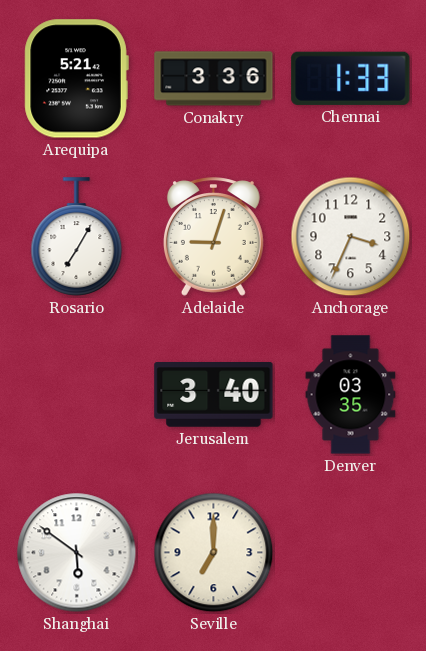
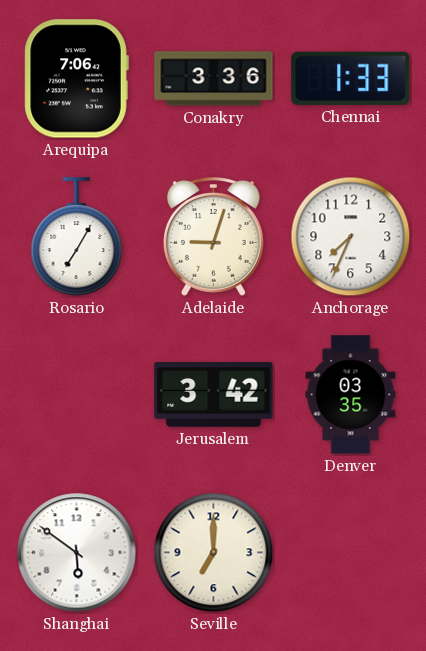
Arequipa: 5:21 -> 7:06
Anchorage: 3:34 -> 7:34
Jerusalem: 3:40 -> 3:42
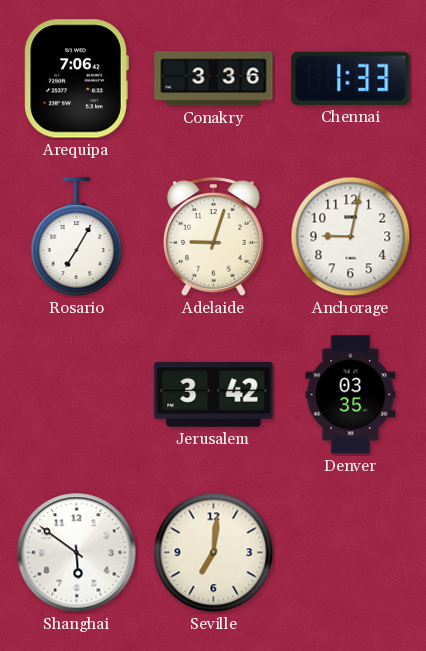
Anchorage: 7:34 -> 9:02
Seville: 7:00 -> 7:01
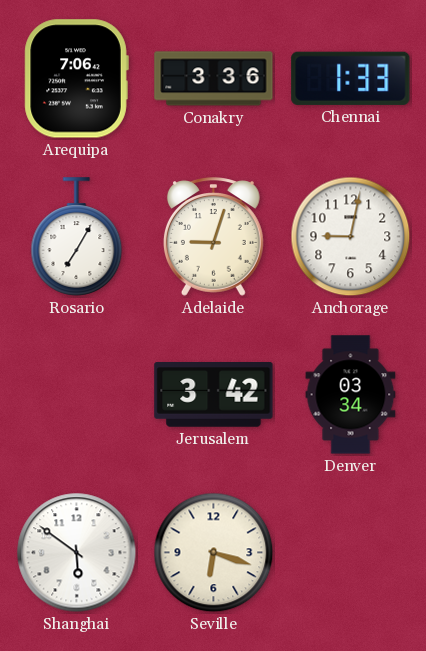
Denver: 03:35 -> 03:34
Seville: 7:01 -> 6:18
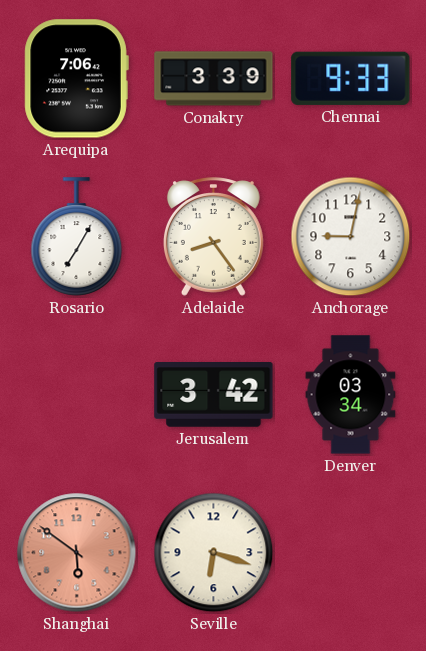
Conakry: 3:36 -> 3:39
Chennai: 1:33 -> 9:33
Adelaide: 9:03 -> 8:24
Shanghai dial: white -> salmon
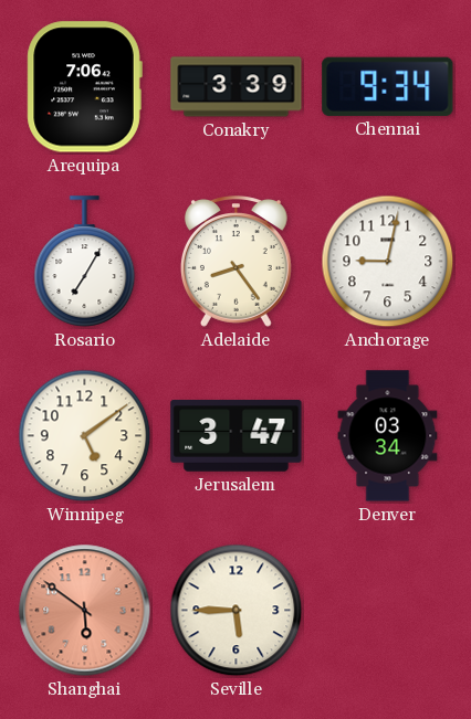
Chennai: 9:33 -> 9:34
Winnipeg: none -> 5:09
Jerusalem: 3:42 -> 3:47
Seville: 6:18 -> 5:45
